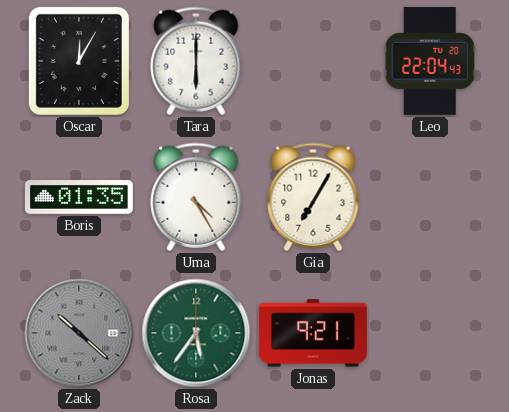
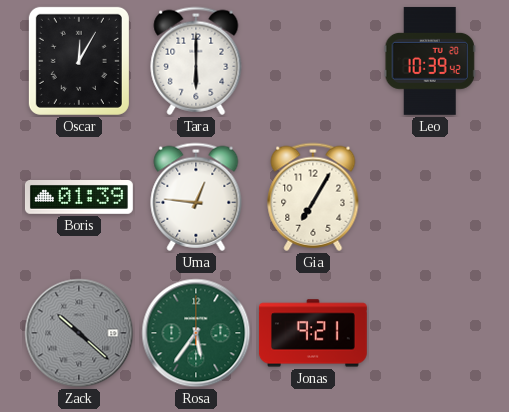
Leo: 22:04 -> 10:39
Boris: 01:35 -> 01:39
Uma: 4:25 -> 12:46
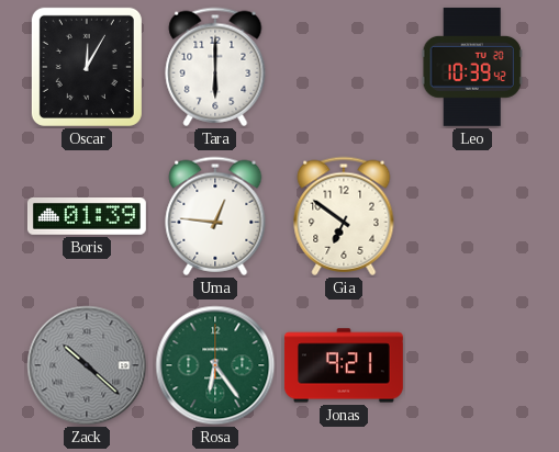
Gia: 7:05 -> 6:51
Rosa: 5:36 -> 6:24
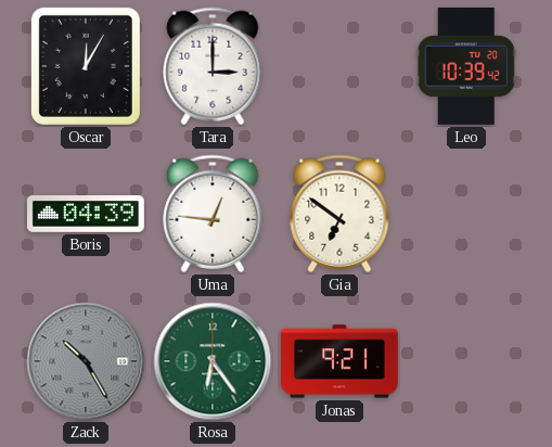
Tara: 6:00 -> 3:00
Boris: 01:39 -> 04:39
Zack: 10:22 -> 10:25
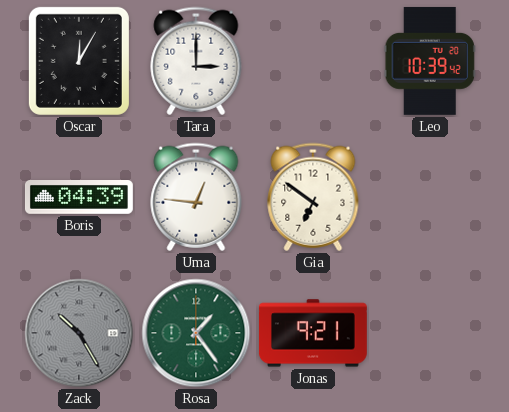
Rosa: 6:24 -> 1:24
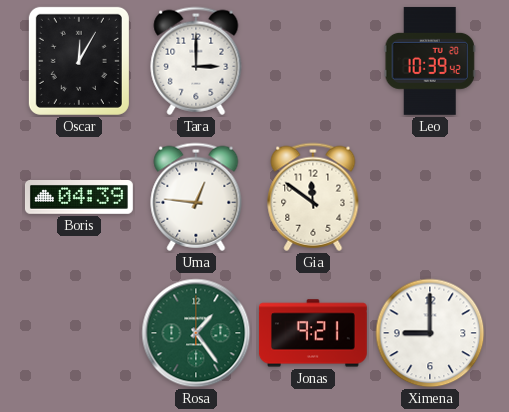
Gia: 6:51 -> 11:51
Zack: 10:25 -> none
Ximena: none -> 9:00
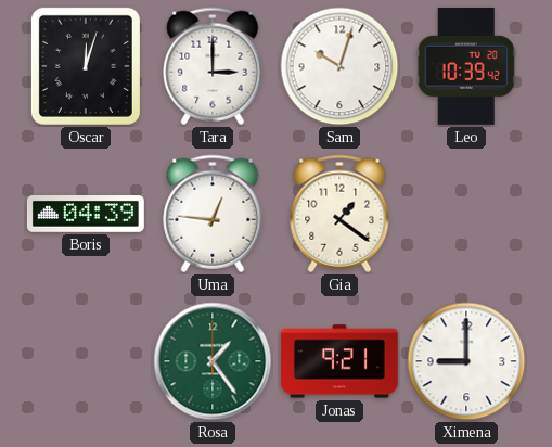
Oscar: 12:05 -> 12:03
Sam: none -> 10:03
Gia: 11:51 -> 1:21
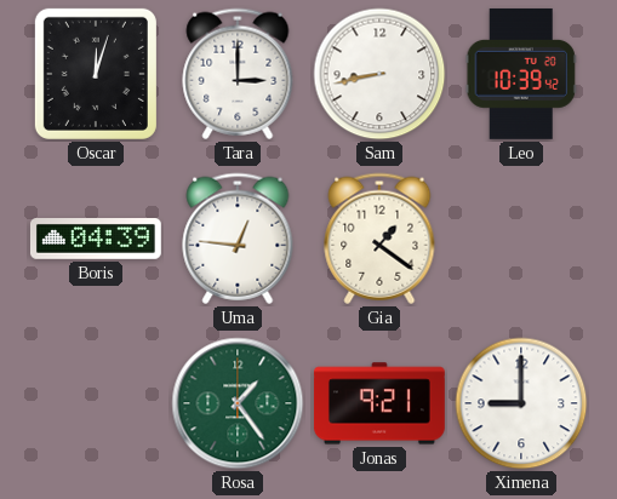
Sam: 10:03 -> 8:43
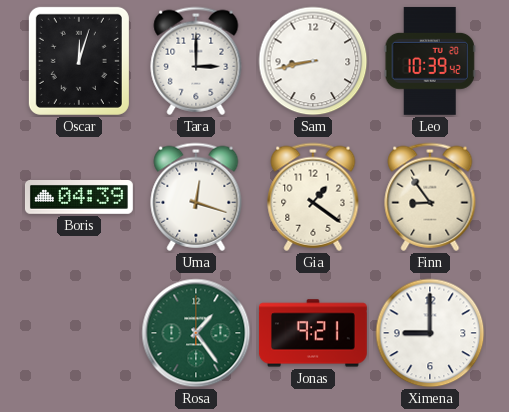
Uma: 12:46 -> 12:18
Finn: none -> 8:54
